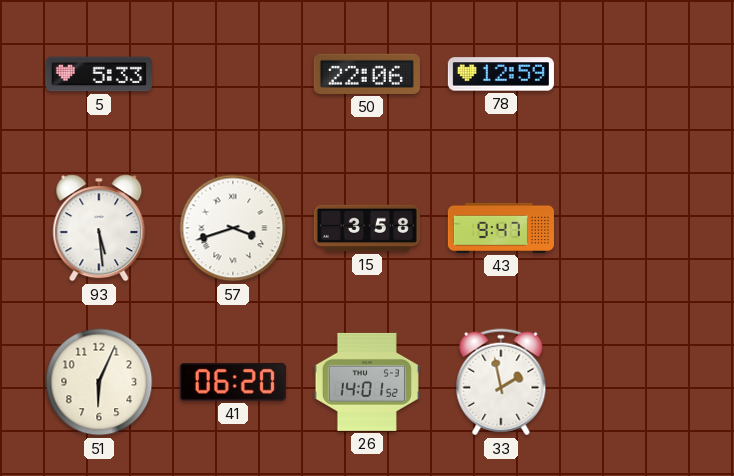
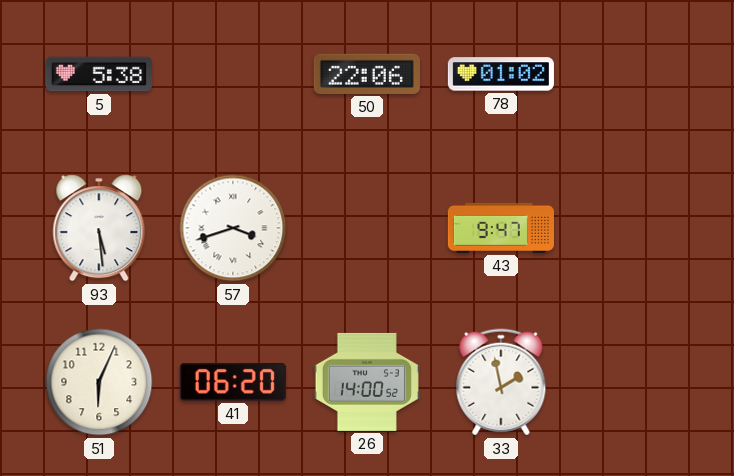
5: 5:33 -> 5:38
78: 12:59 -> 01:02
15: 3:58 -> none
26: 14:01 -> 14:00
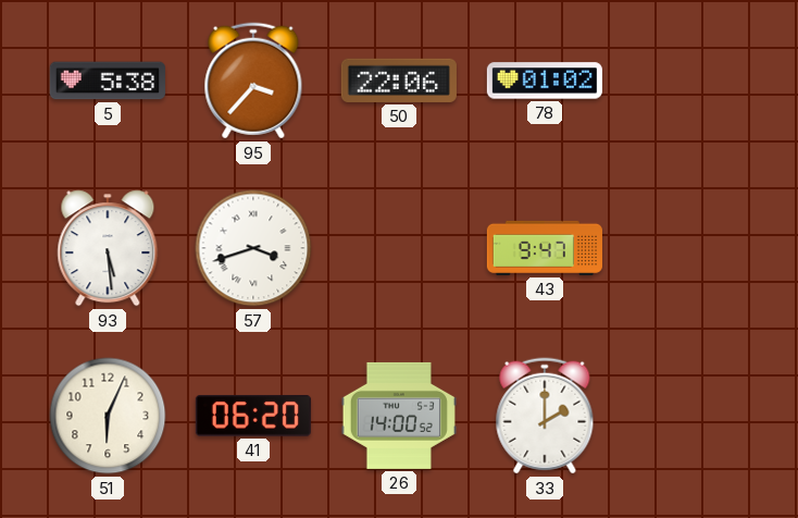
95: none -> 3:37
33: 1:58 -> 2:00
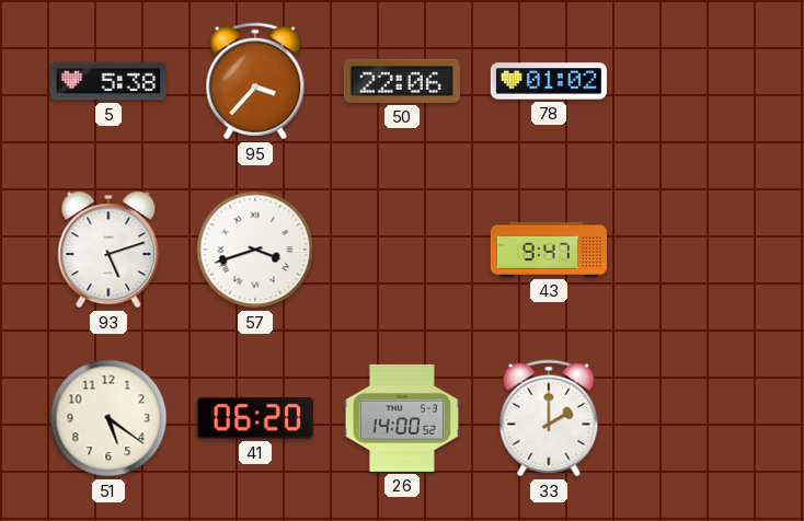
93: 5:29 -> 5:12
51: 6:04 -> 5:21
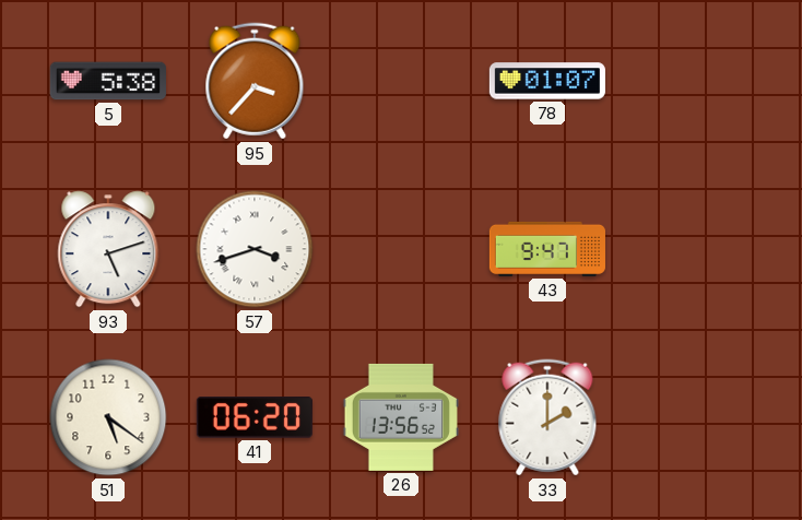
50: 22:06 -> none
78: 01:02 -> 01:07
26: 14:00 -> 13:56
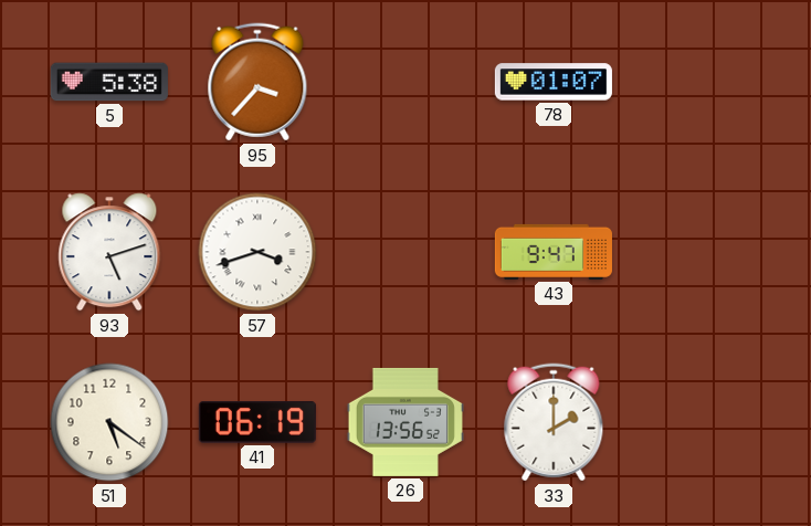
41: 06:20 -> 06:19
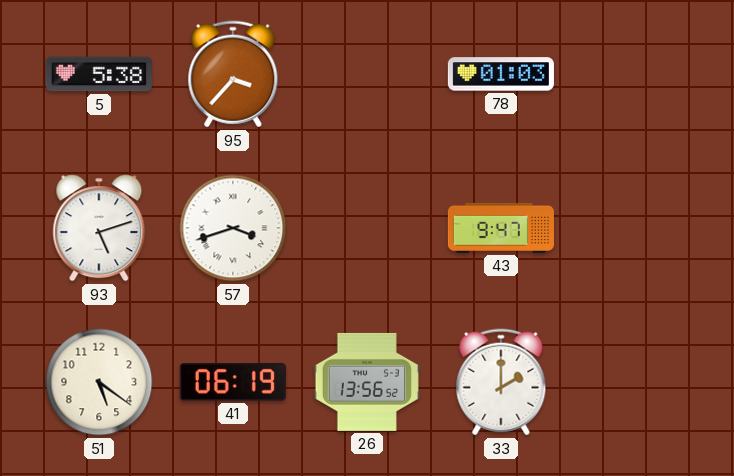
78: 01:07 -> 01:03
